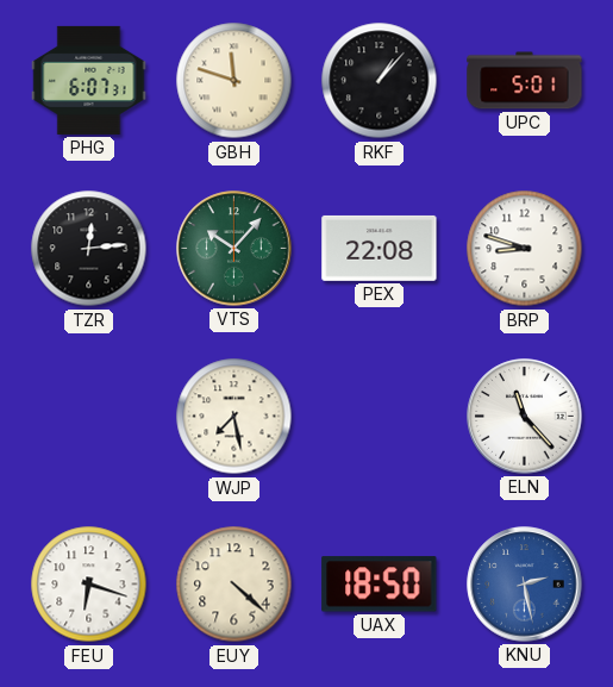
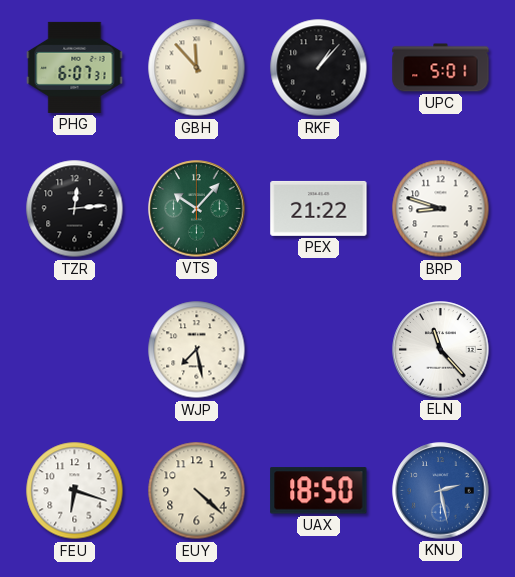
GBH: 11:48 -> 11:53
PEX: 22:08 -> 21:22
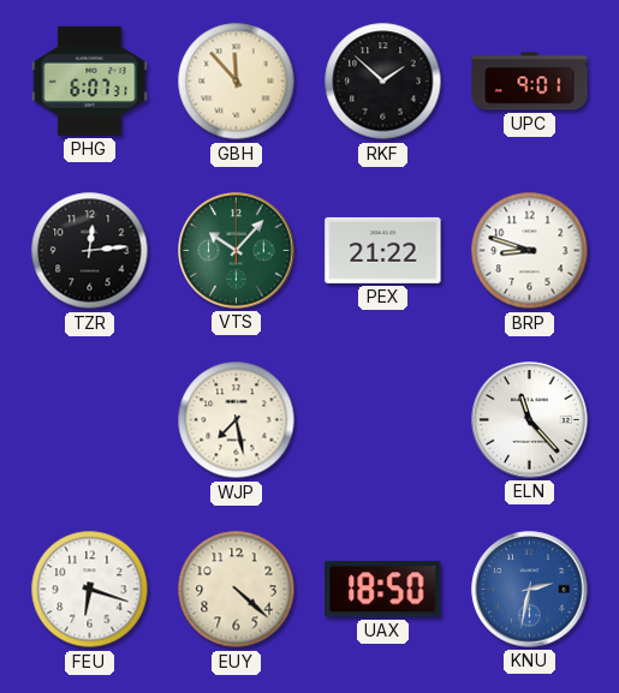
RKF: 1:07 -> 1:52
UPC: 5:01 -> 9:01
KNU: 2:28 -> 2:32
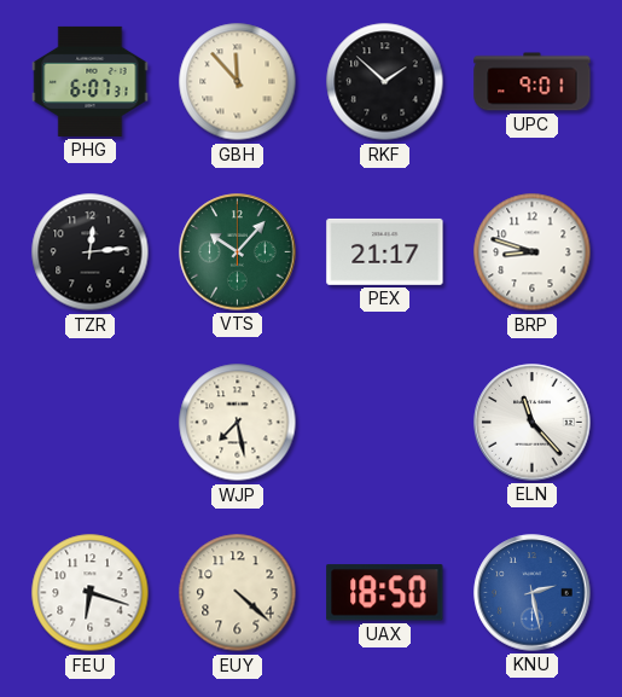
PEX: 21:22 -> 21:17
KNU: 2:32 -> 2:28
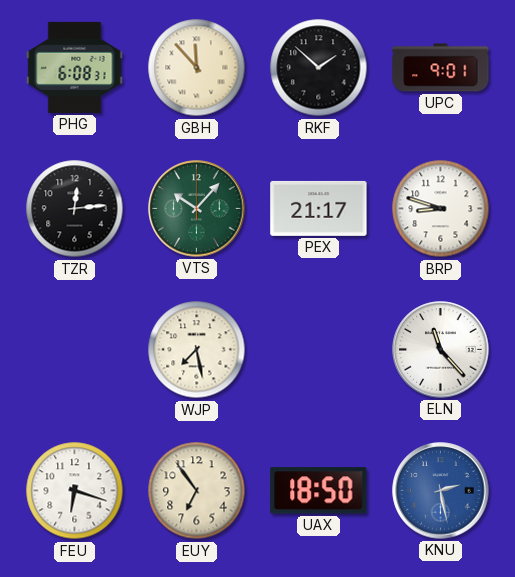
PHG: 6:07 -> 6:08
EUY: 4:22 -> 6:54
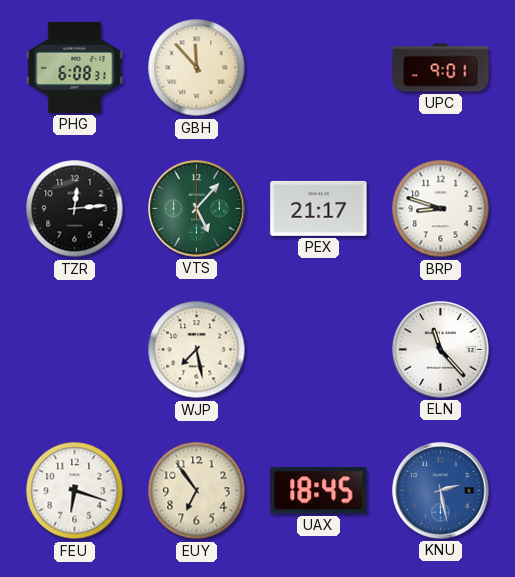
RKF: 1:52 -> none
VTS: 10:07 -> 5:07
UAX: 18:50 -> 18:45
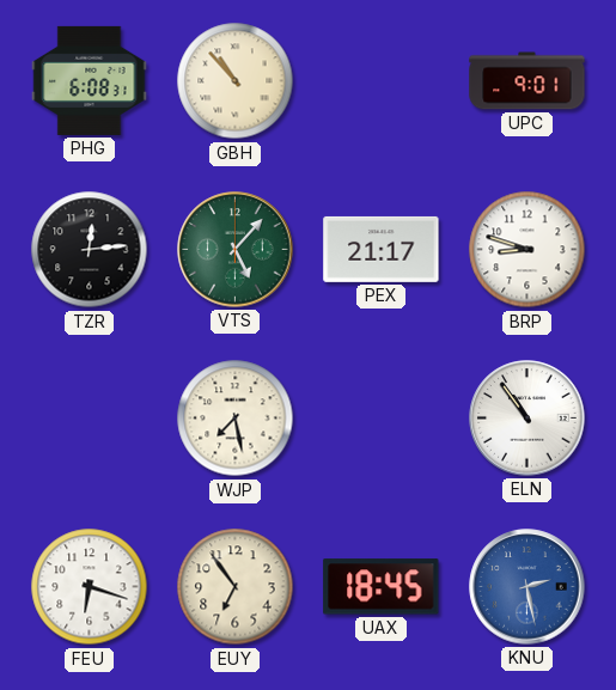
GBH: 11:53 -> 10:53
ELN: 11:23 -> 10:54
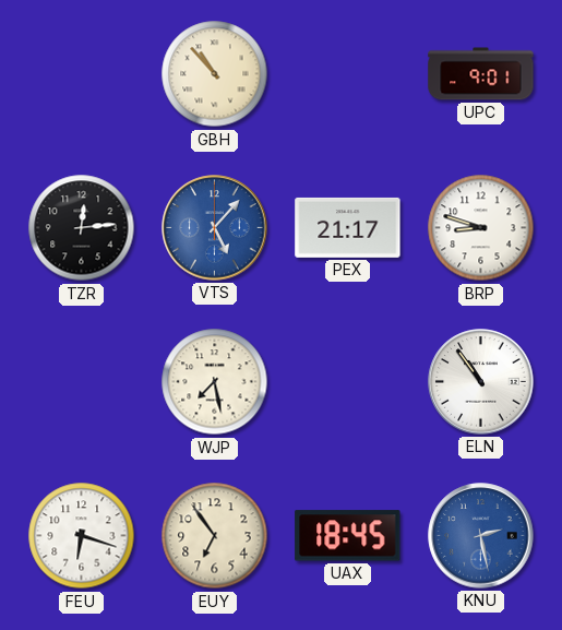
PHG: 6:08 -> none
VTS dial: green -> blue
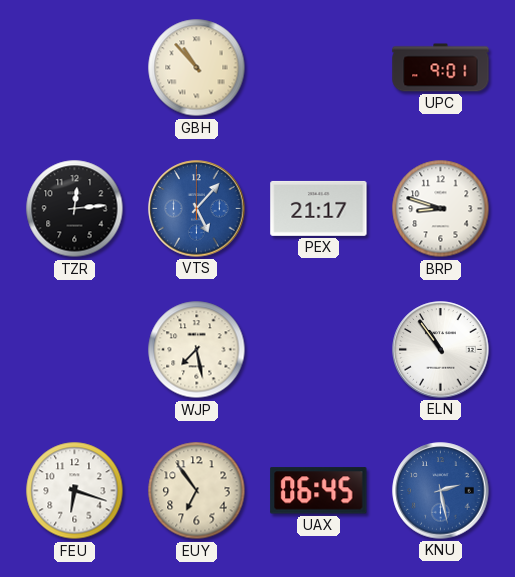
UAX: 18:45 -> 06:45
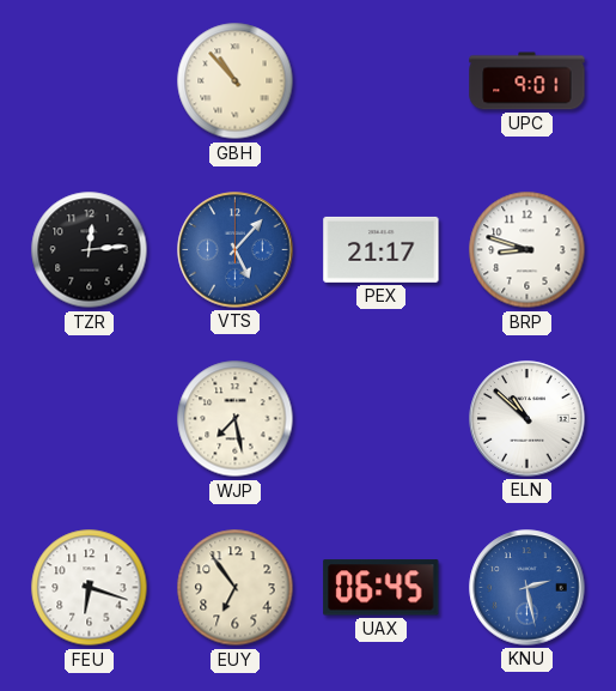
ELN: 10:54 -> 10:52
